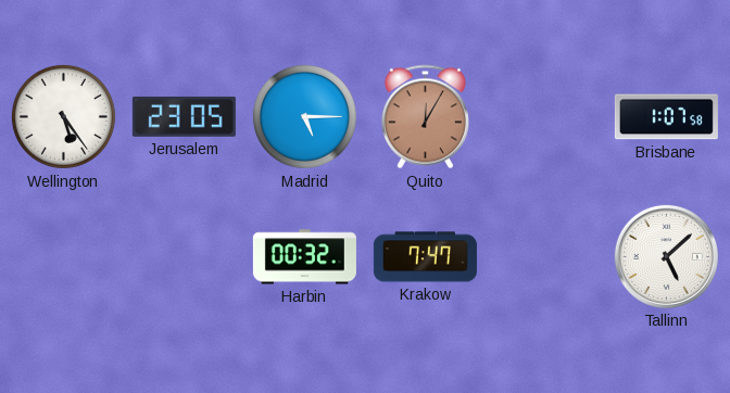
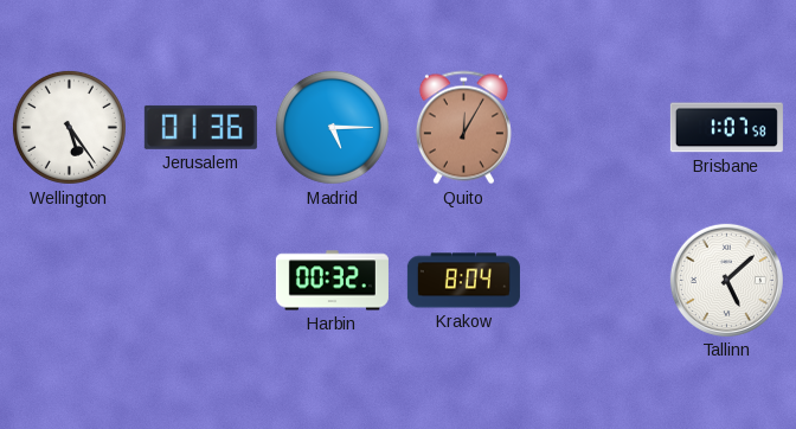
Jerusalem: 23:05 -> 01:36
Krakow: 7:47 -> 8:04
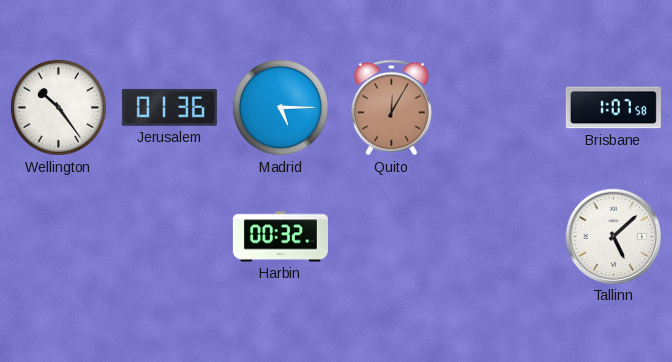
Wellington: 5:24 -> 10:24
Krakow: 8:04 -> none
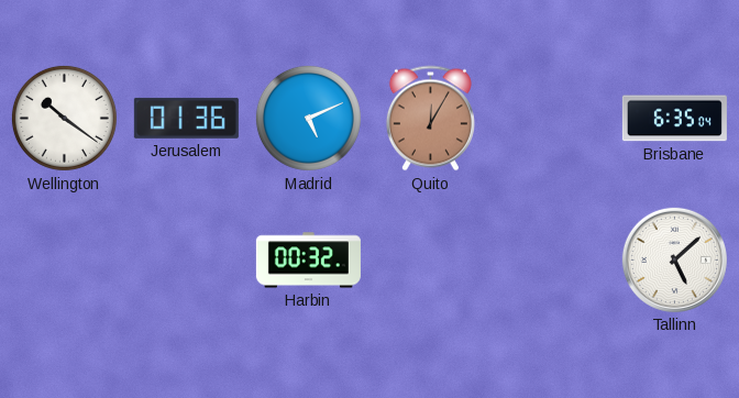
Wellington: 10:24 -> 10:21
Madrid: 5:15 -> 5:11
Brisbane: 1:07 -> 6:35
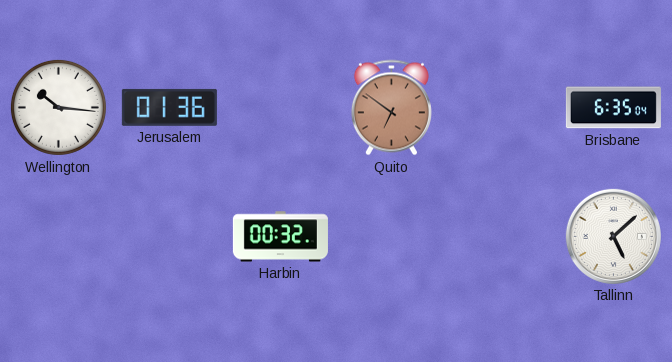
Wellington: 10:21 -> 10:16
Madrid: 5:11 -> none
Quito: 12:05 -> 6:51
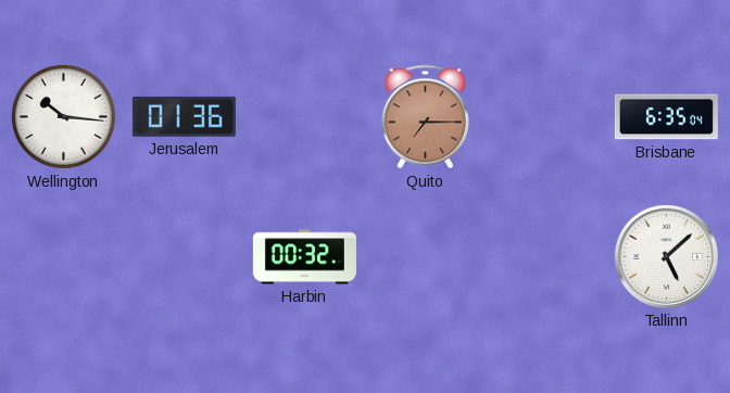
Quito: 6:51 -> 7:15
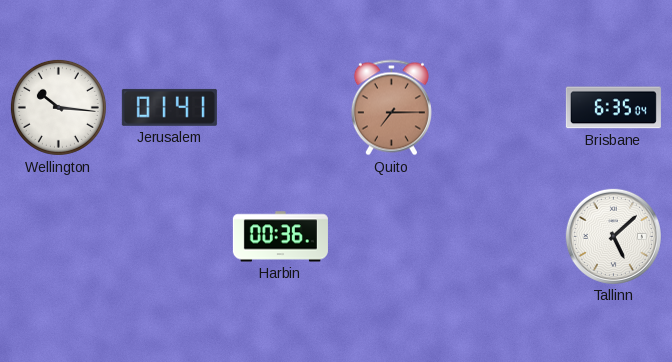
Jerusalem: 01:36 -> 01:41
Harbin: 00:32 -> 00:36
